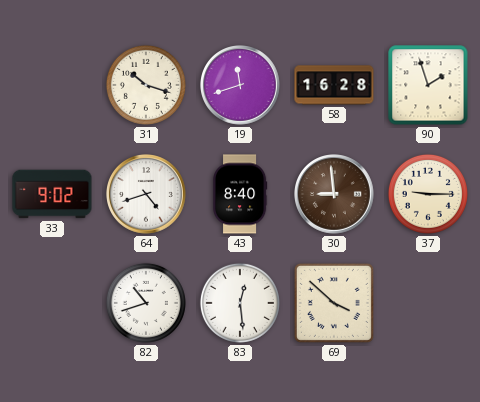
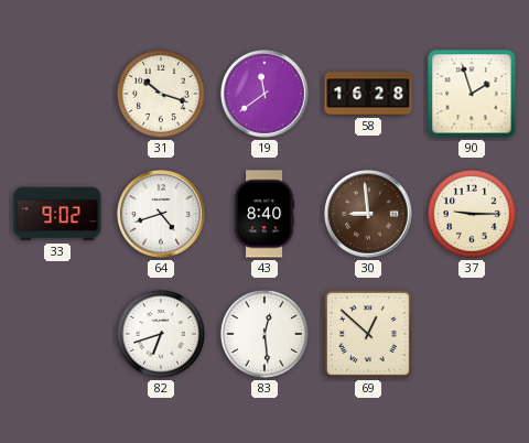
19: 11:42 -> 11:39
82: 10:42 -> 6:42
69: 3:52 -> 12:52
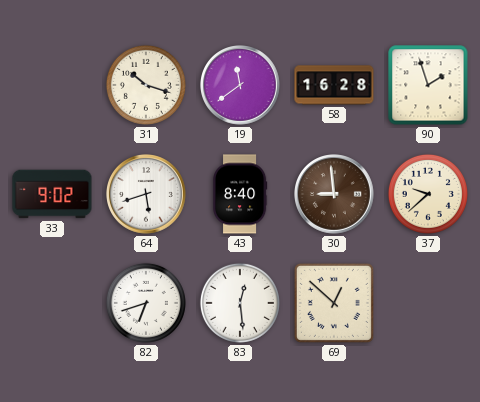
64: 4:42 -> 5:42
37: 9:15 -> 9:38
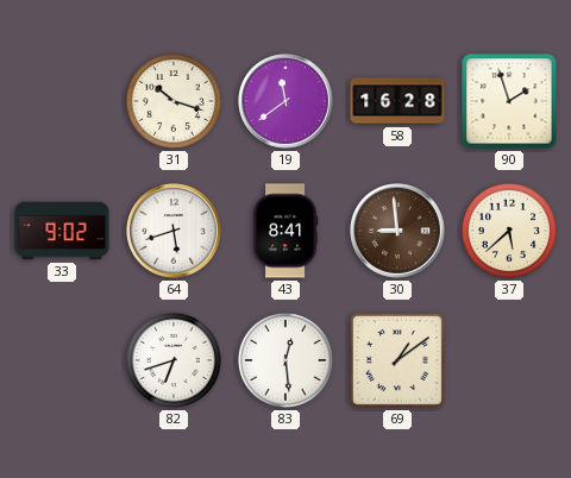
43: 8:40 -> 8:41
37: 9:38 -> 5:38
69: 12:52 -> 1:09
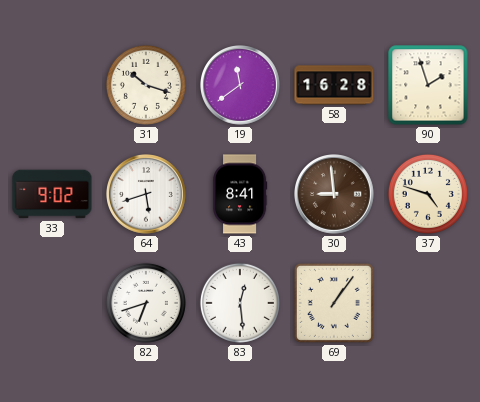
37: 5:38 -> 4:48
69: 1:09 -> 1:06
